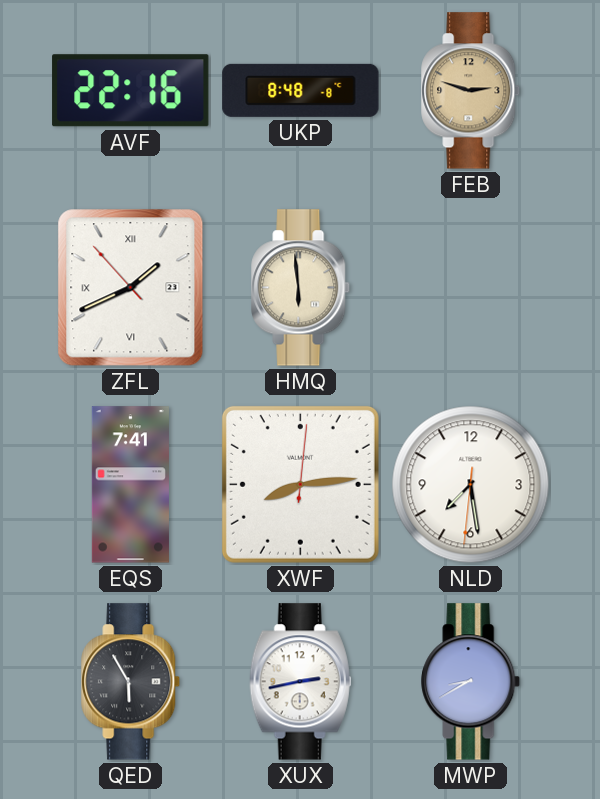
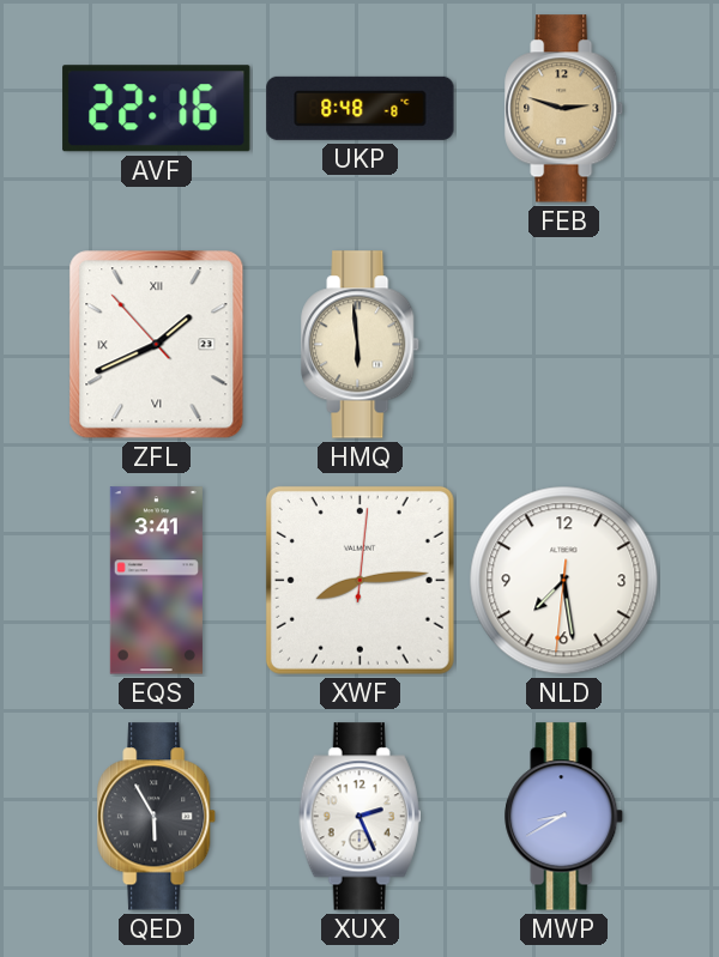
EQS: 7:41 -> 3:41
XUX: 2:43 -> 2:26
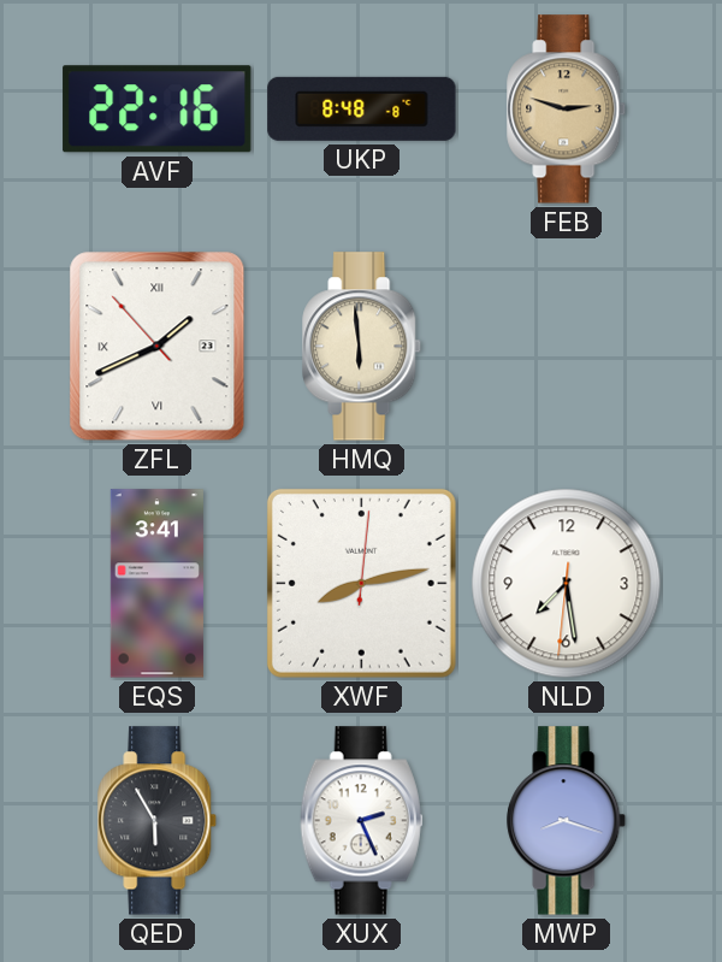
XWF: 8:14 -> 8:13
MWP: 8:40 -> 8:18
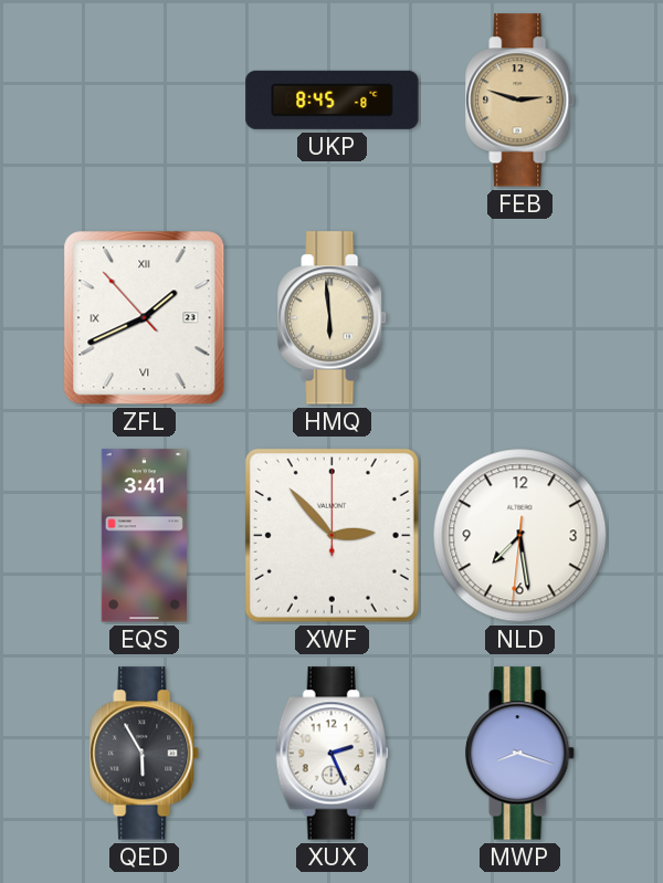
AVF: 22:16 -> none
UKP: 8:48 -> 8:45
XWF: 8:13 -> 2:53
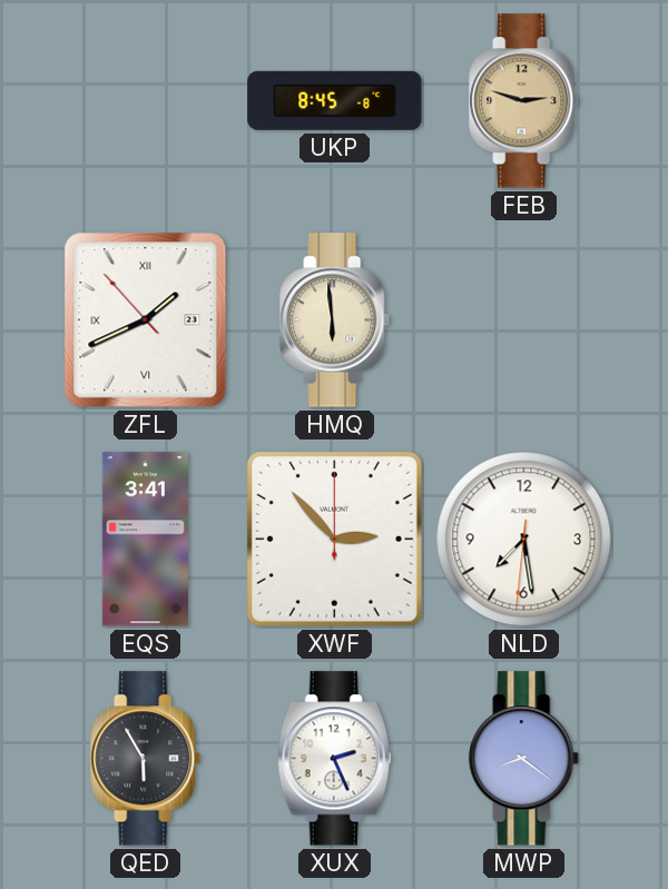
MWP: 8:18 -> 8:21
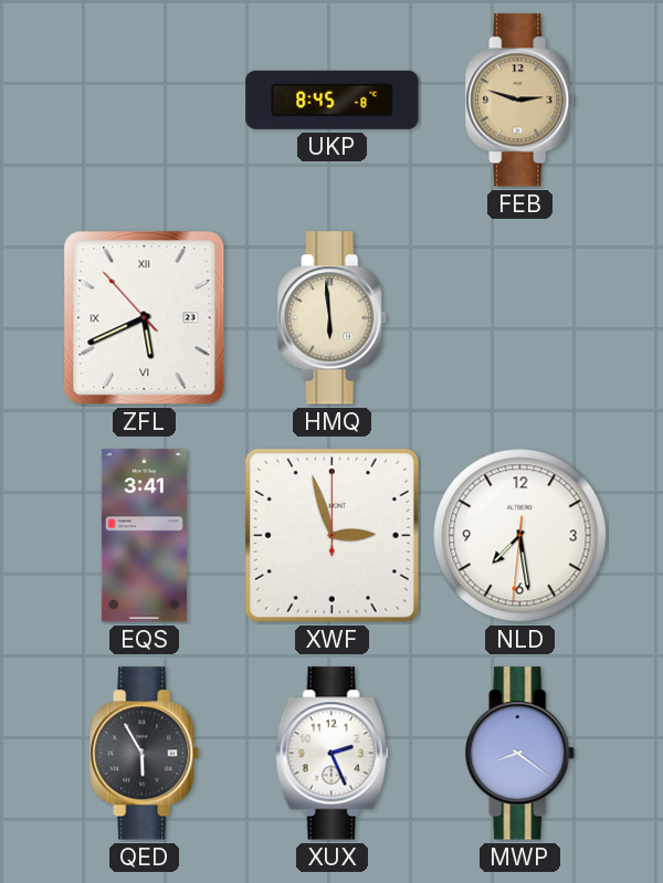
ZFL: 1:40 -> 5:40
XWF: 2:53 -> 2:57
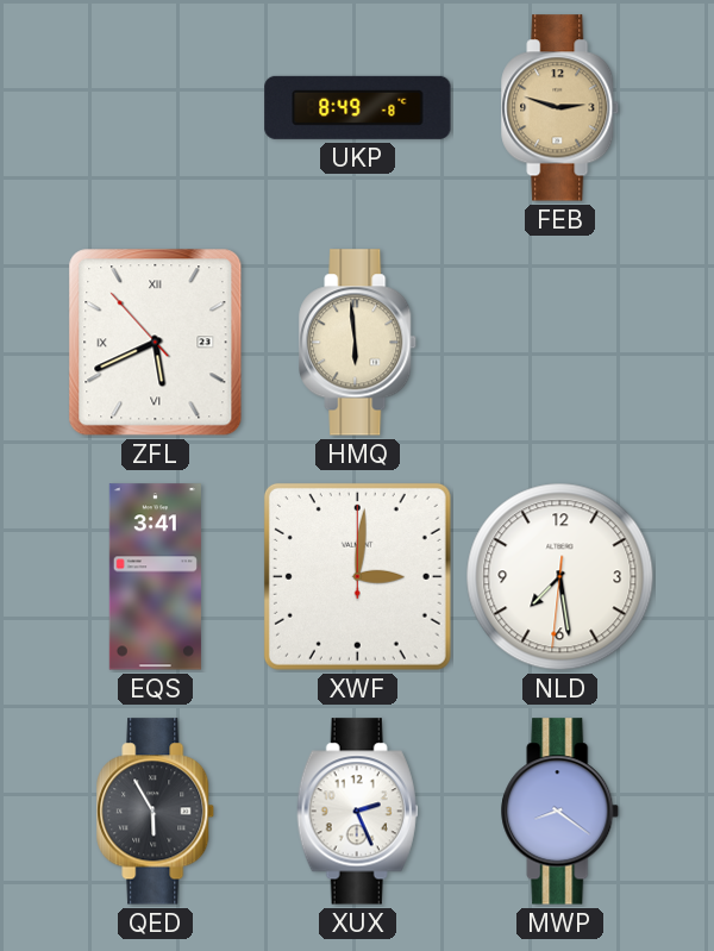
UKP: 8:45 -> 8:49
XWF: 2:57 -> 3:01
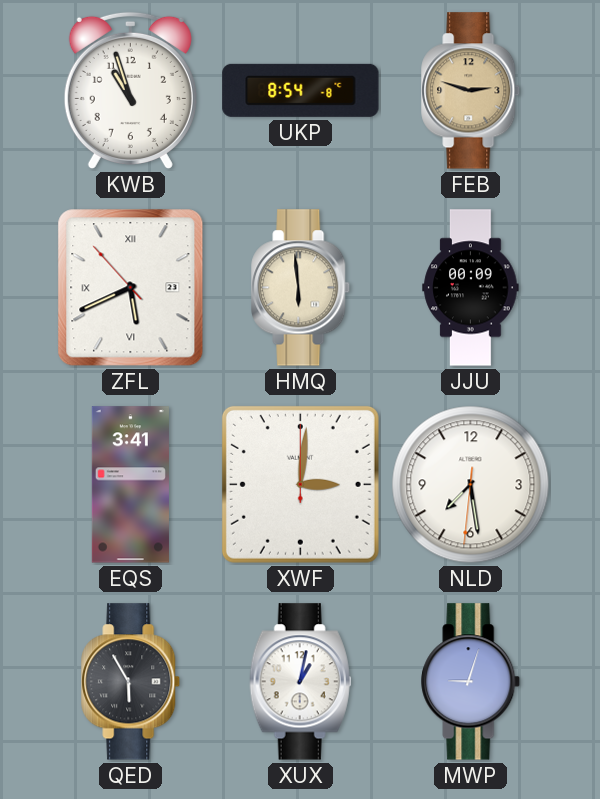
KWB: none -> 10:57
UKP: 8:49 -> 8:54
JJU: none -> 00:09
XUX: 2:26 -> 1:02
MWP: 8:21 -> 9:03
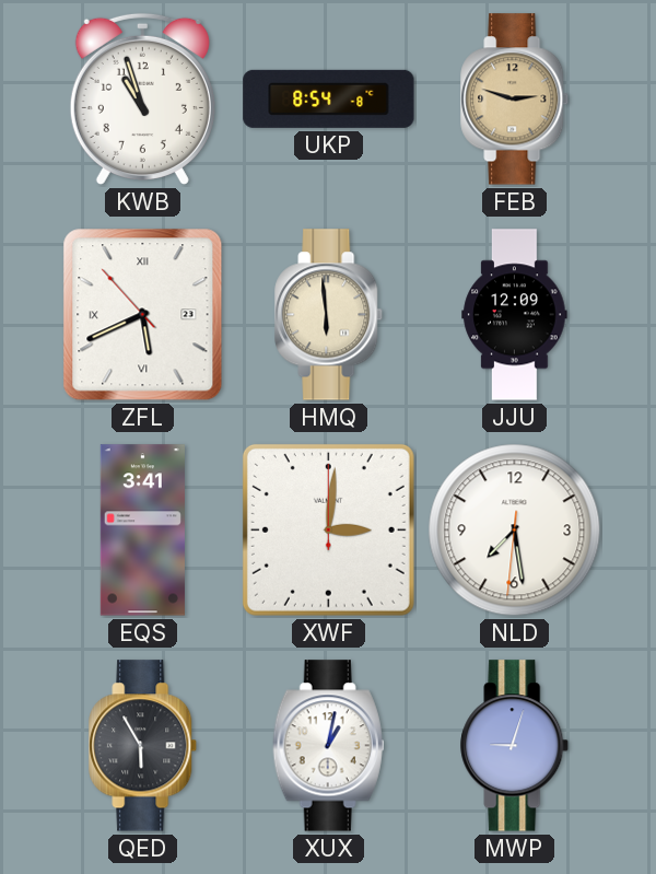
JJU: 00:09 -> 12:09
